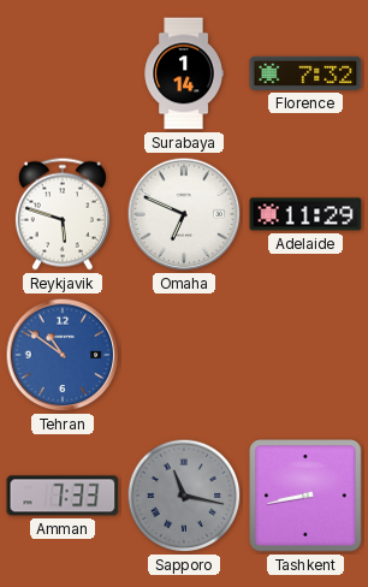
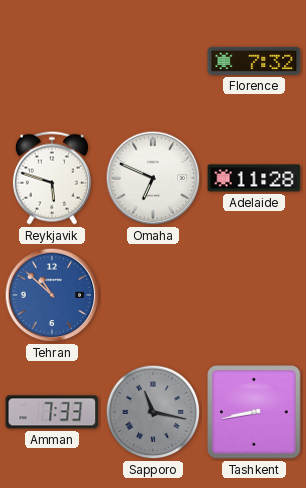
Surabaya: 1:14 -> none
Adelaide: 11:29 -> 11:28
Tehran: 10:51 -> 10:52
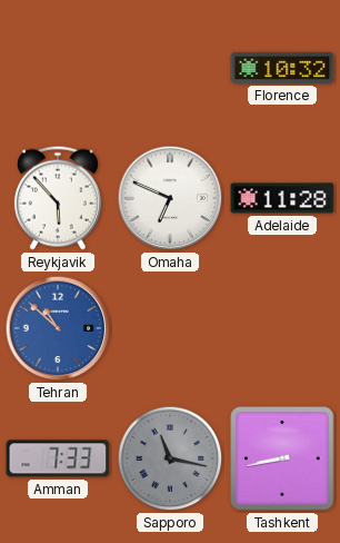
Florence: 7:32 -> 10:32
Reykjavik: 5:48 -> 5:53
